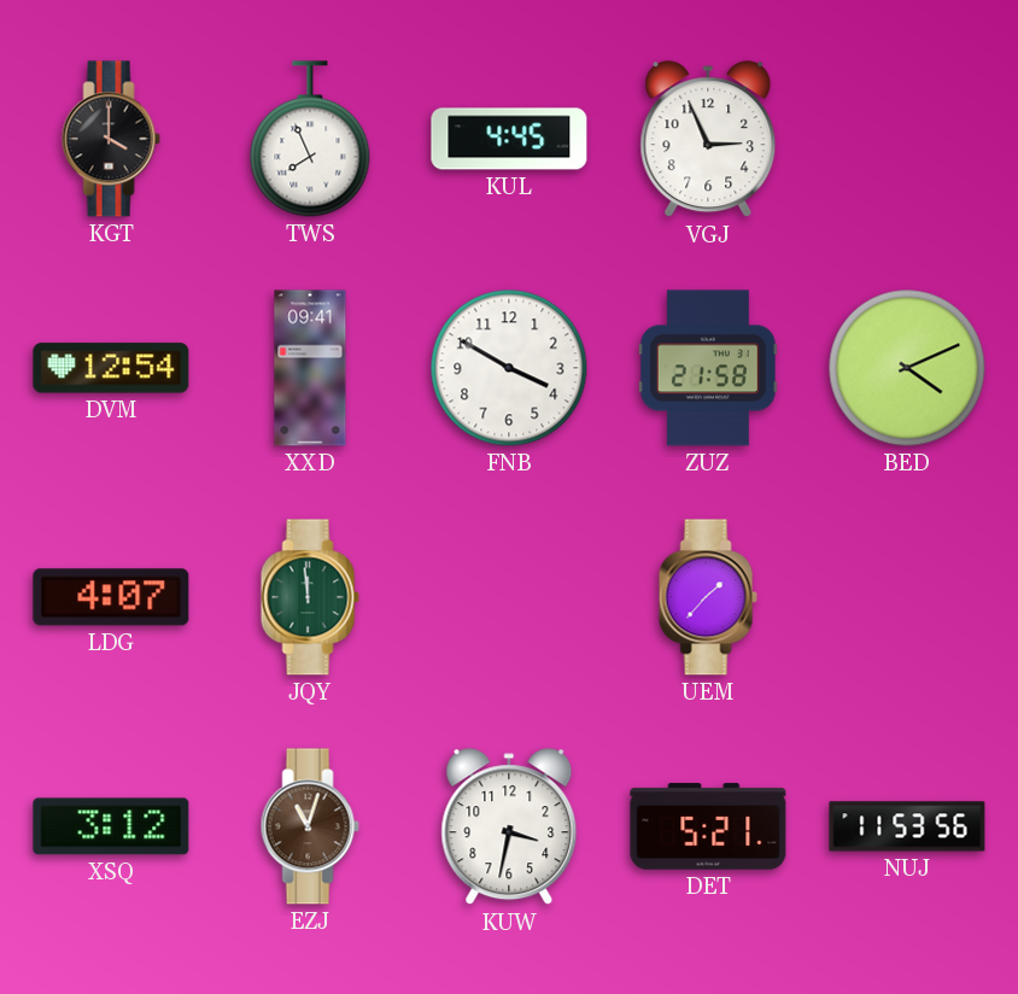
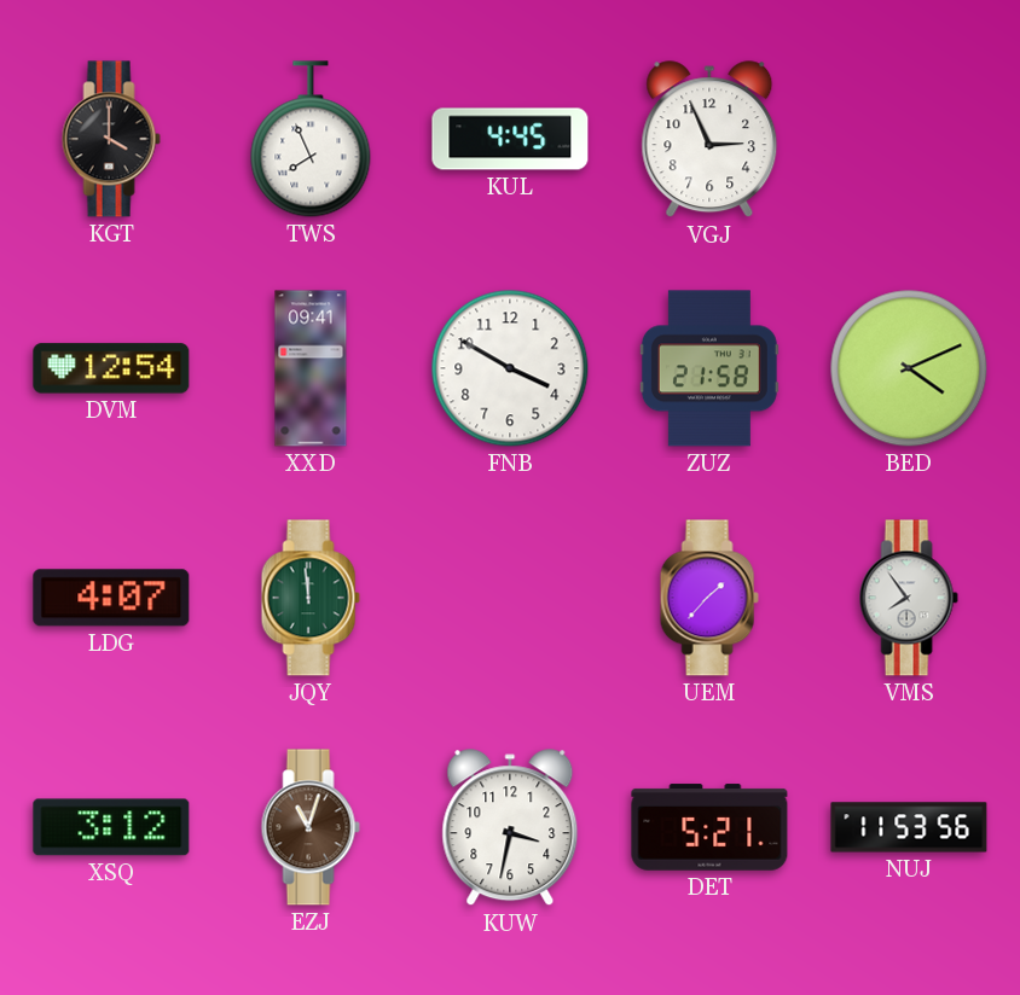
VMS: none -> 7:54
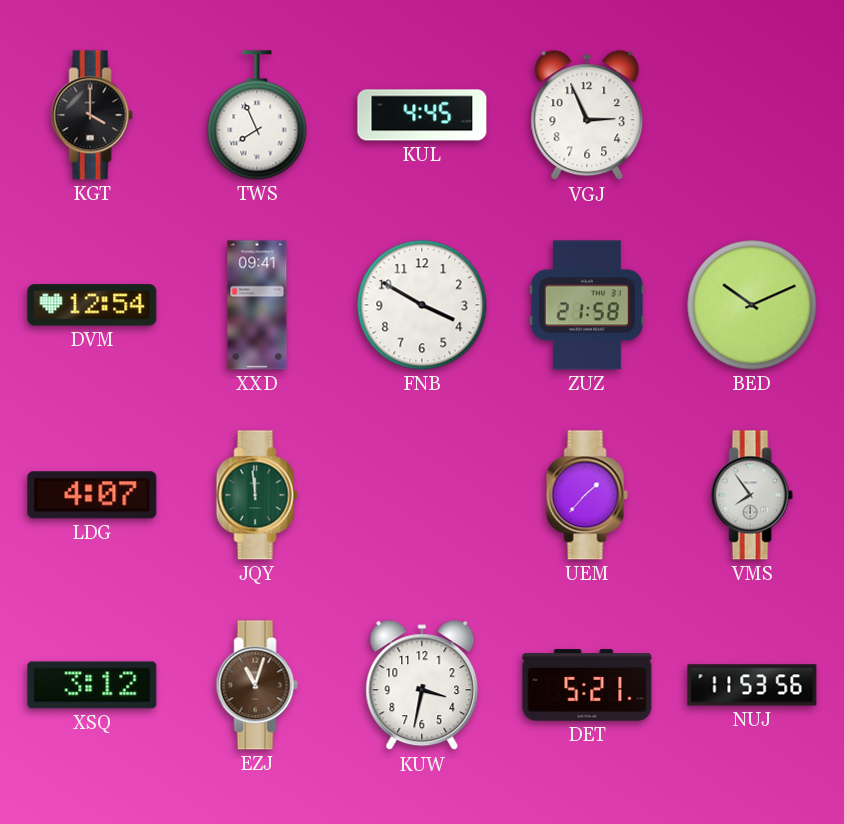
BED: 4:11 -> 10:11
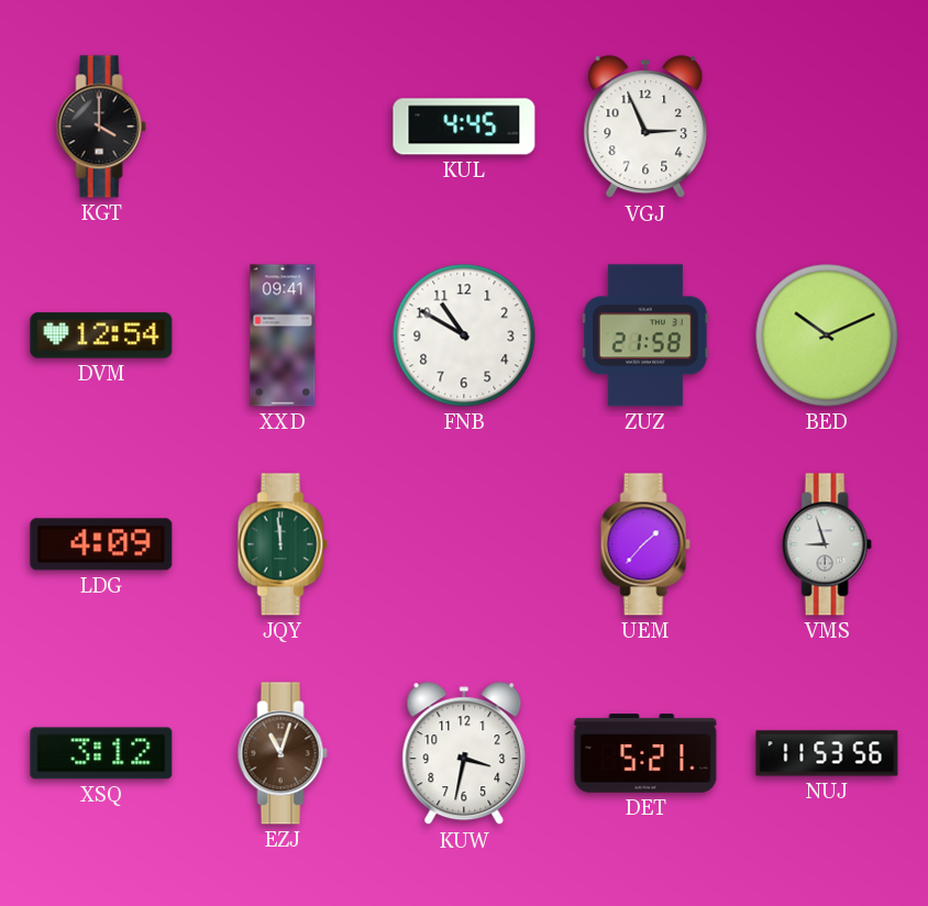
TWS: 7:56 -> none
FNB: 3:50 -> 10:50
LDG: 4:07 -> 4:09
VMS: 7:54 -> 8:57
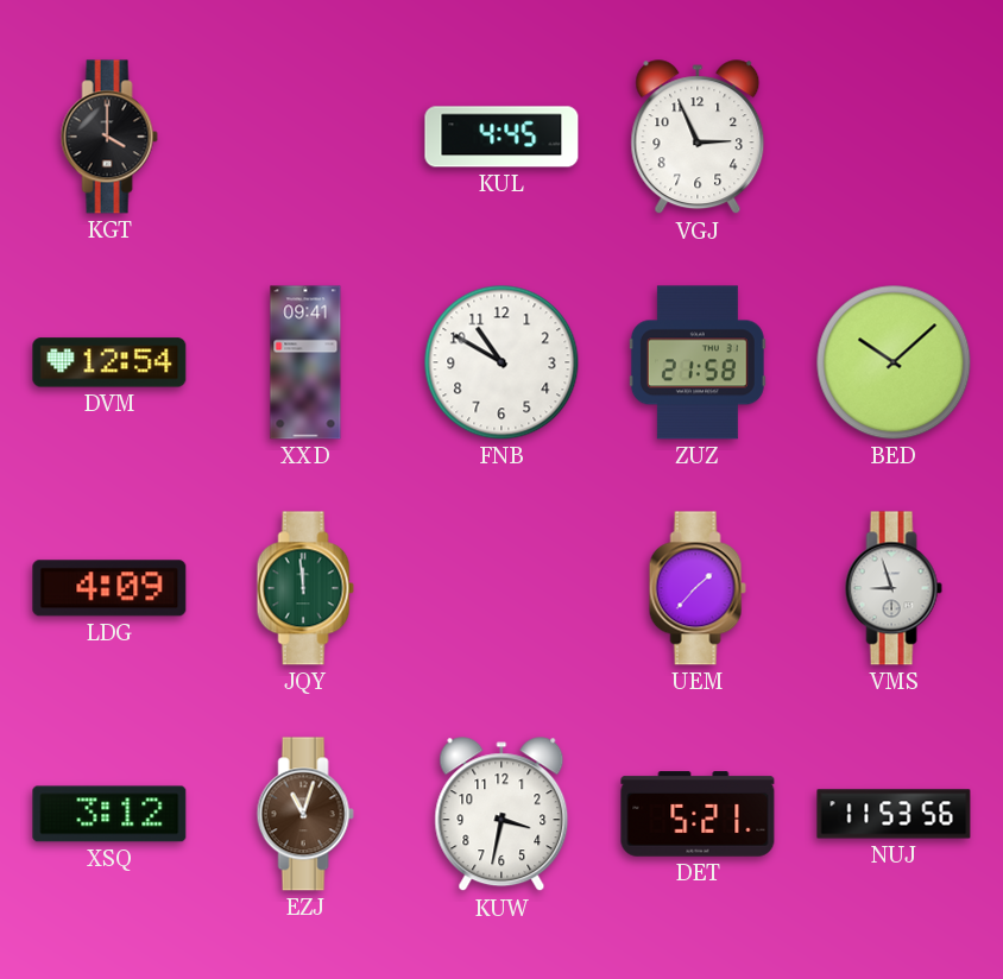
BED: 10:11 -> 10:08
